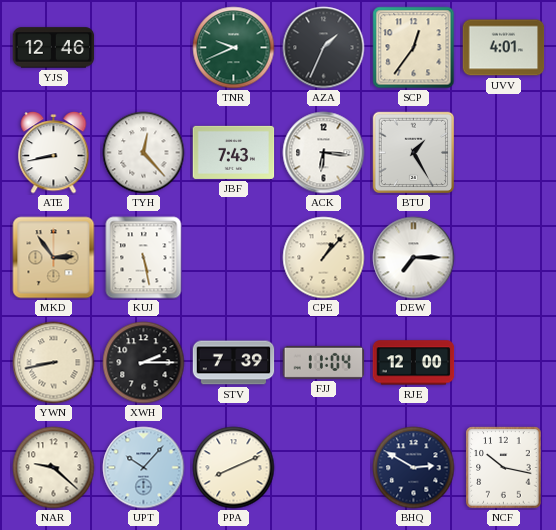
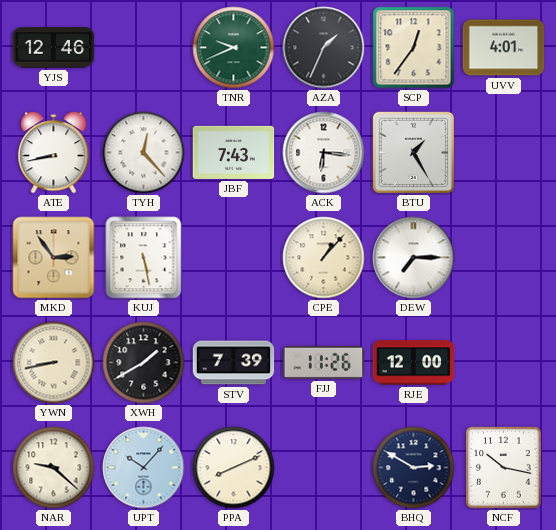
XWH: 2:15 -> 1:40
FJJ: 11:04 -> 11:26
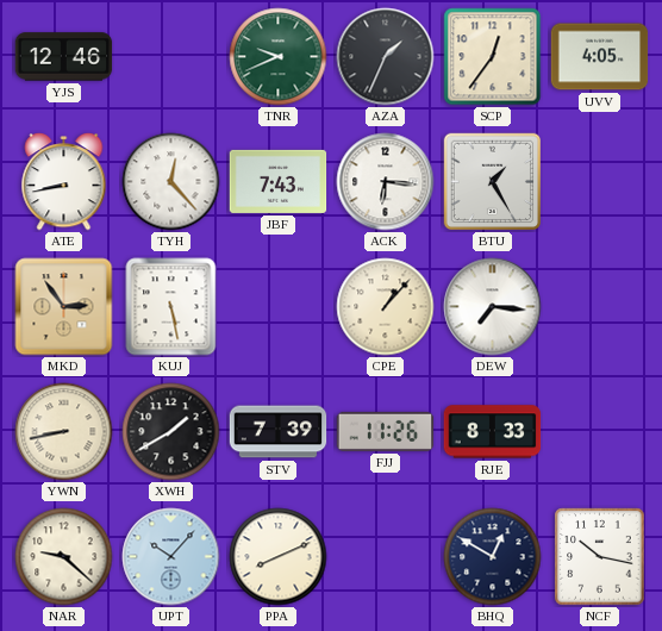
UVV: 4:01 -> 4:05
DEW: 7:15 -> 7:16
RJE: 12:00 -> 8:33
BHQ: 2:50 -> 12:50
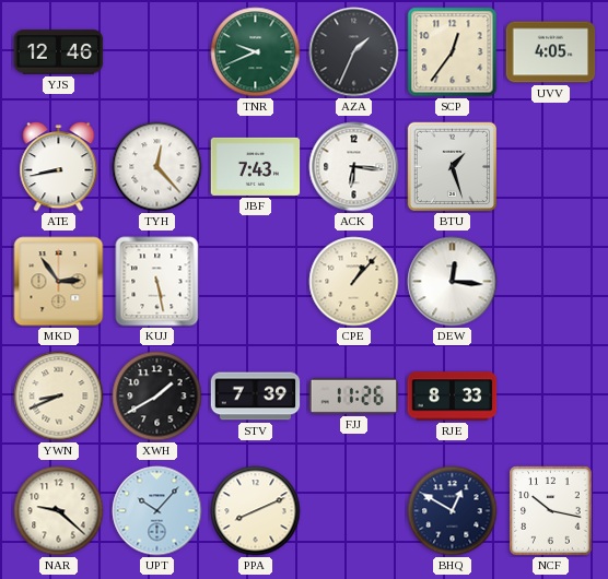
BTU: 1:25 -> 1:27
DEW: 7:16 -> 12:16
YWN: 8:43 -> 8:41
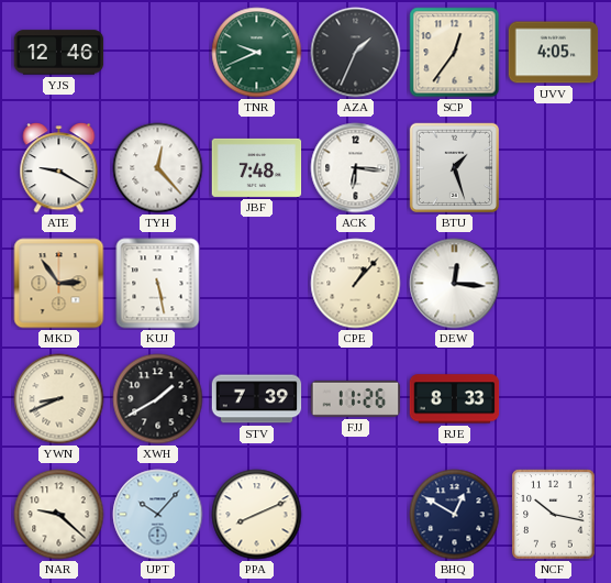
ATE: 8:43 -> 9:20
JBF: 7:43 -> 7:48
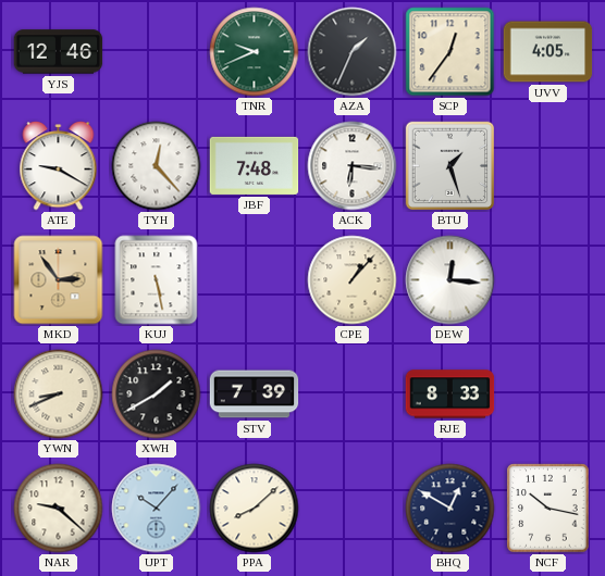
FJJ: 11:26 -> none
PPA: 8:11 -> 8:08
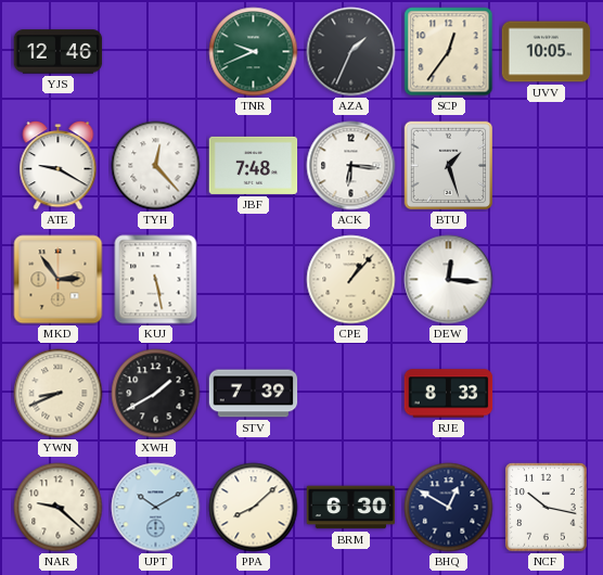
UVV: 4:05 -> 10:05
UPT: 10:07 -> 10:10
BRM: none -> 6:30
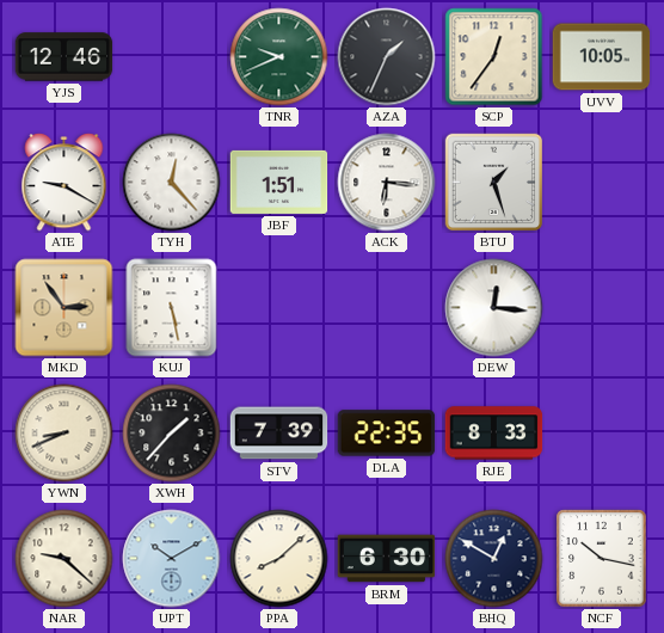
JBF: 7:48 -> 1:51
CPE: 1:07 -> none
XWH: 1:40 -> 1:37
DLA: none -> 22:35
